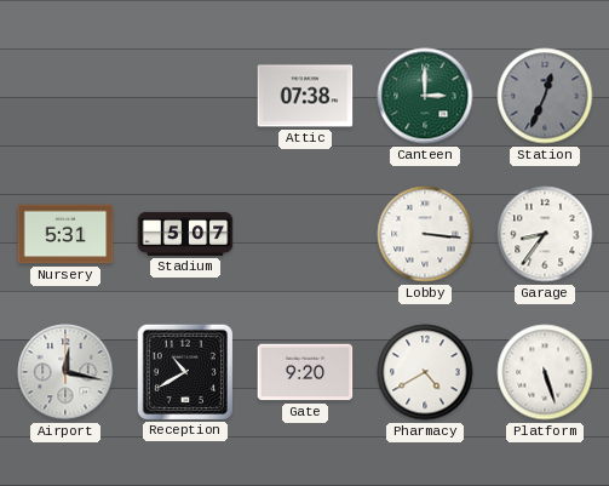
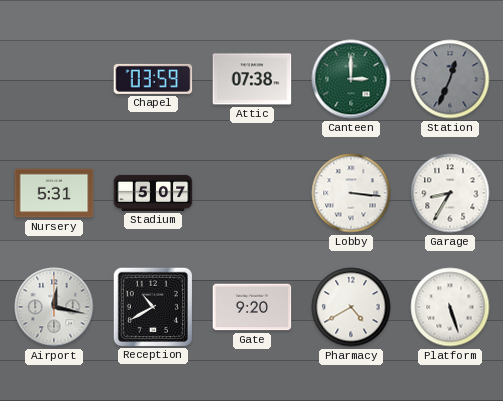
Chapel: none -> 03:59
Garage: 8:36 -> 8:35
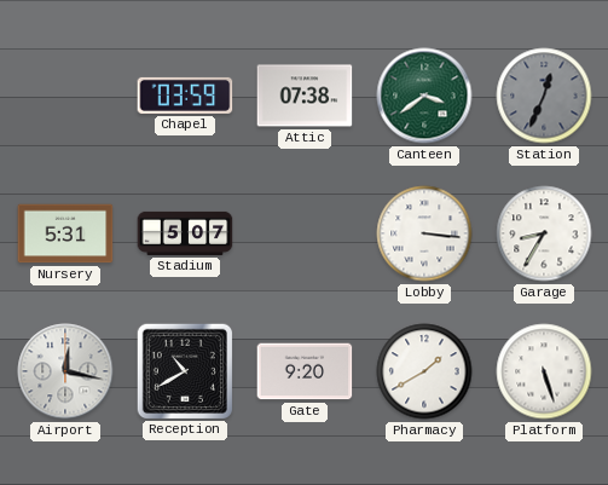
Canteen: 3:00 -> 3:39
Pharmacy: 4:40 -> 1:40
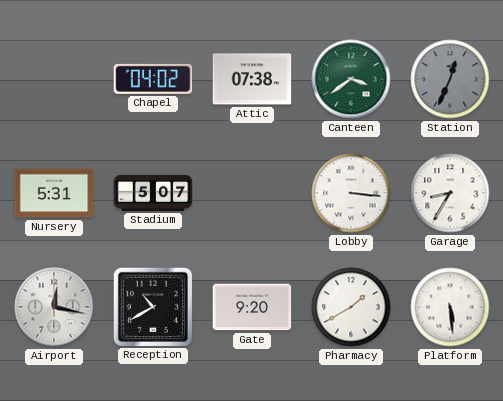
Chapel: 03:59 -> 04:02
Platform: 5:27 -> 5:29
